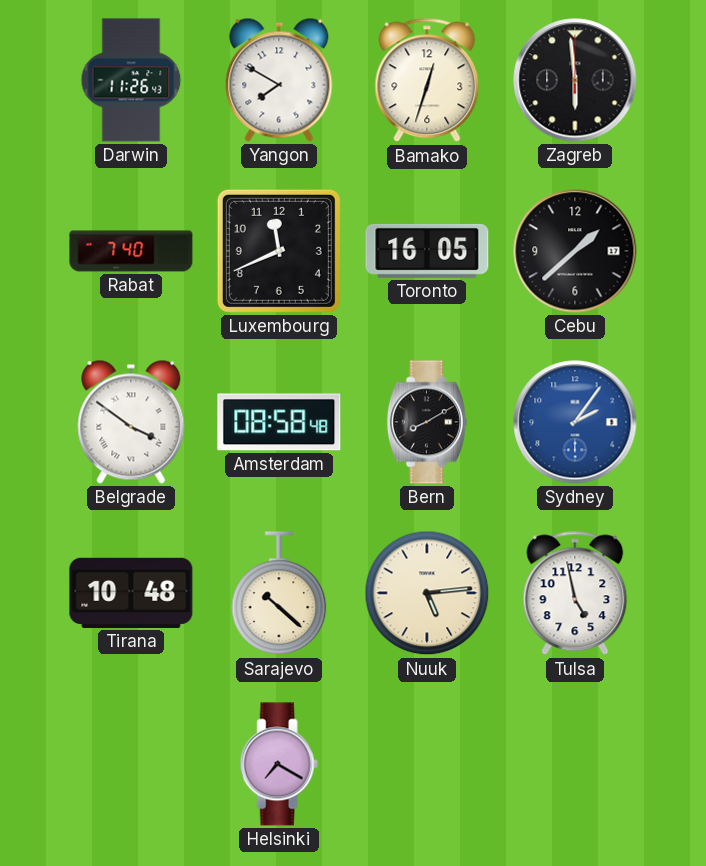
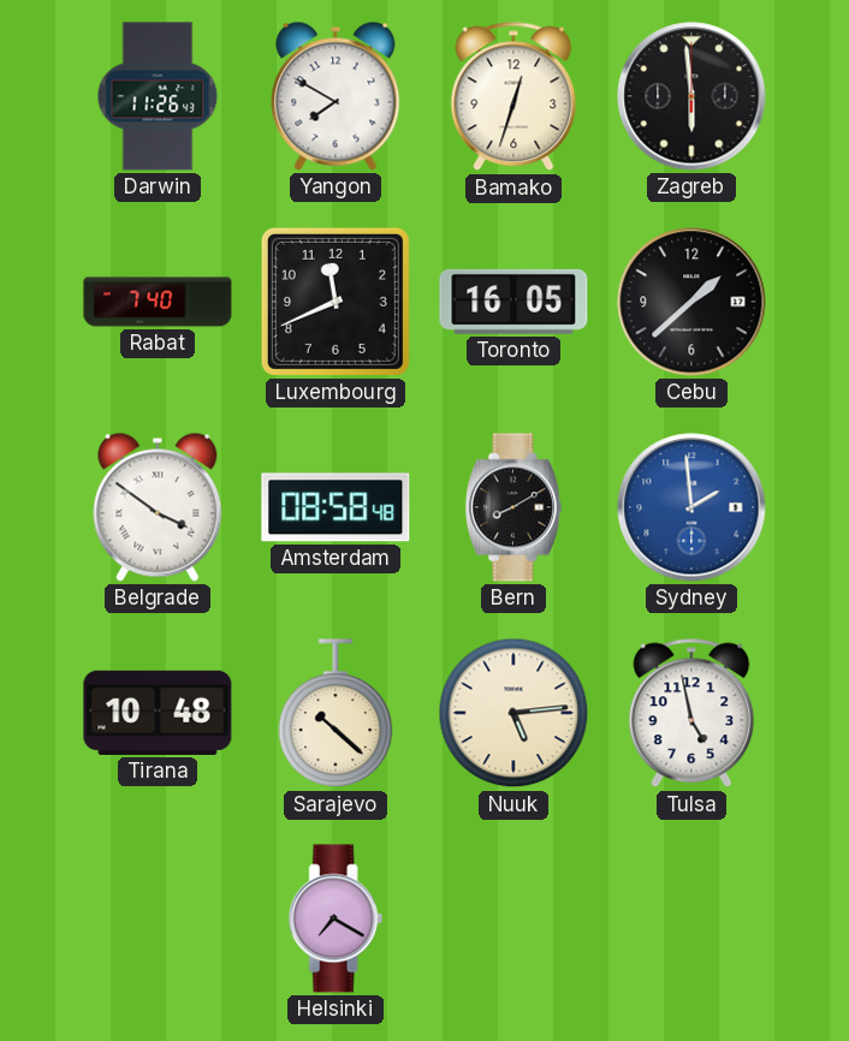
Sydney: 2:06 -> 1:59
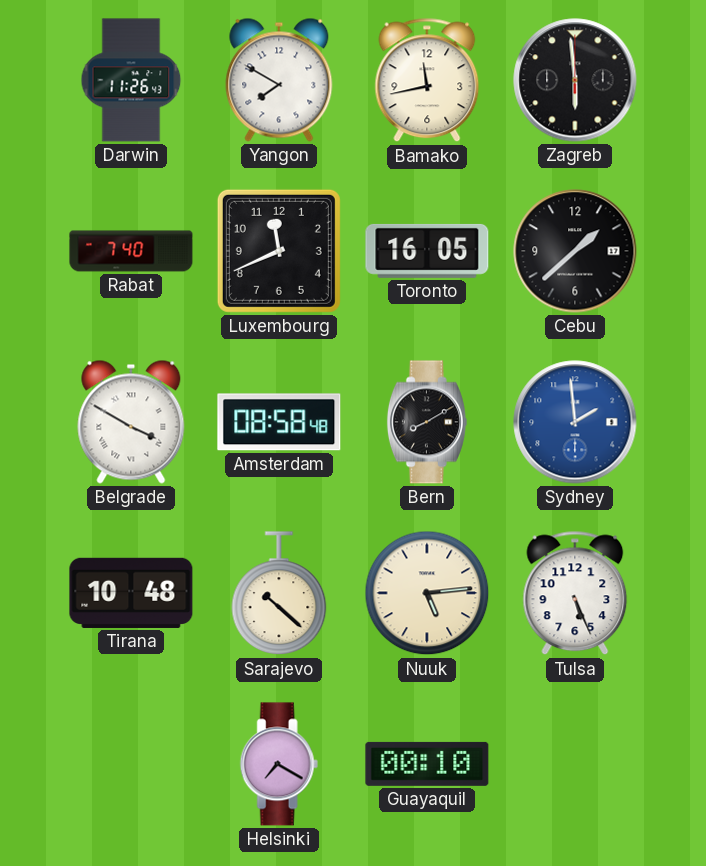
Bamako: 12:33 -> 11:43
Belgrade: 3:51 -> 3:50
Tulsa: 4:58 -> 5:26
Guayaquil: none -> 00:10
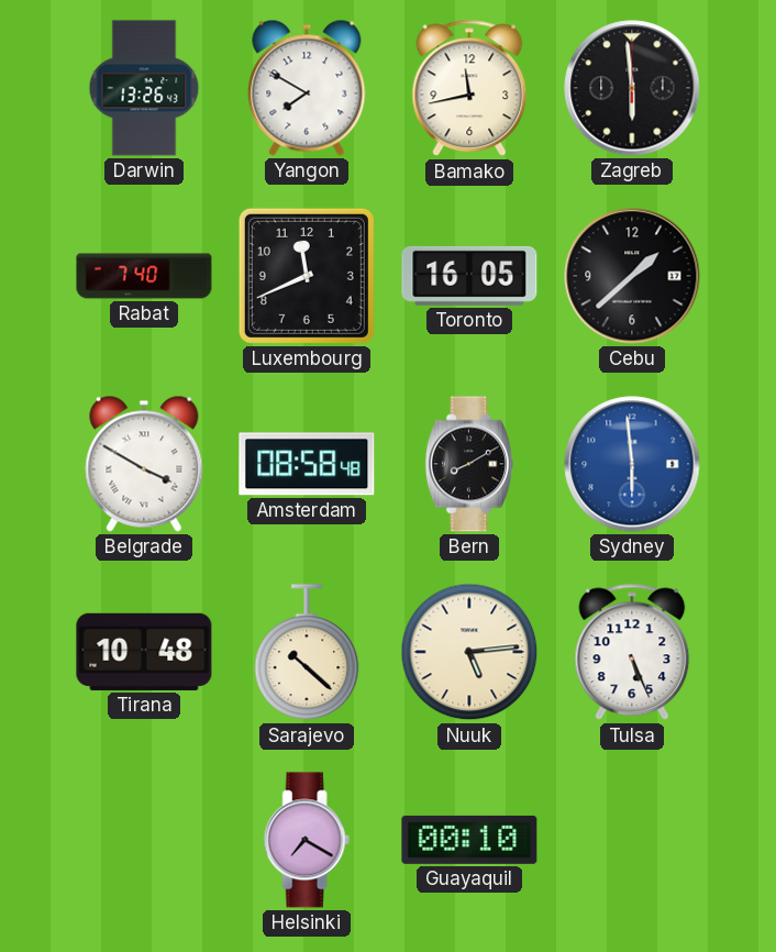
Darwin: 11:26 -> 13:26
Sydney: 1:59 -> 5:59
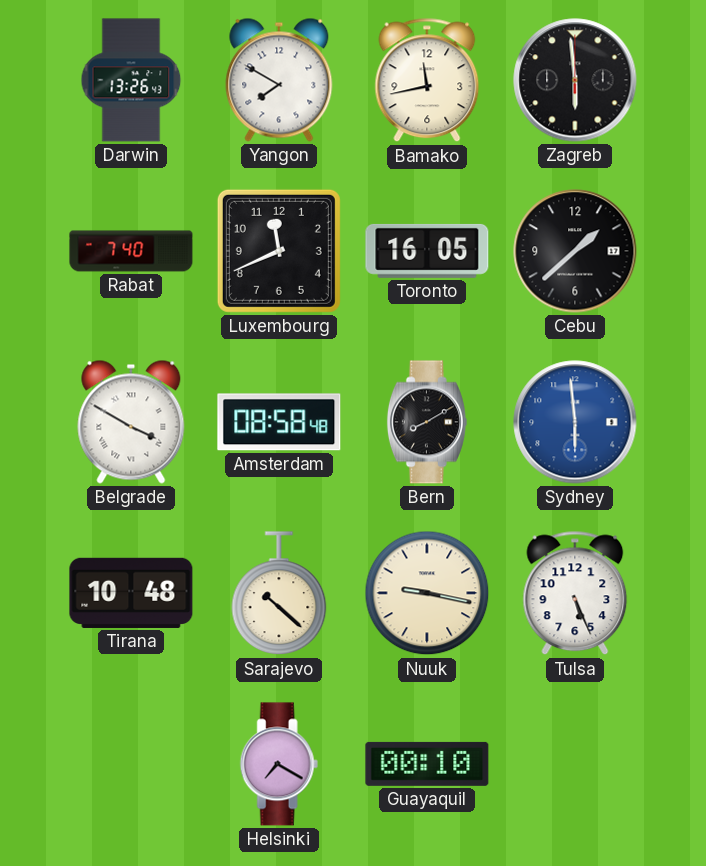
Nuuk: 5:14 -> 9:17
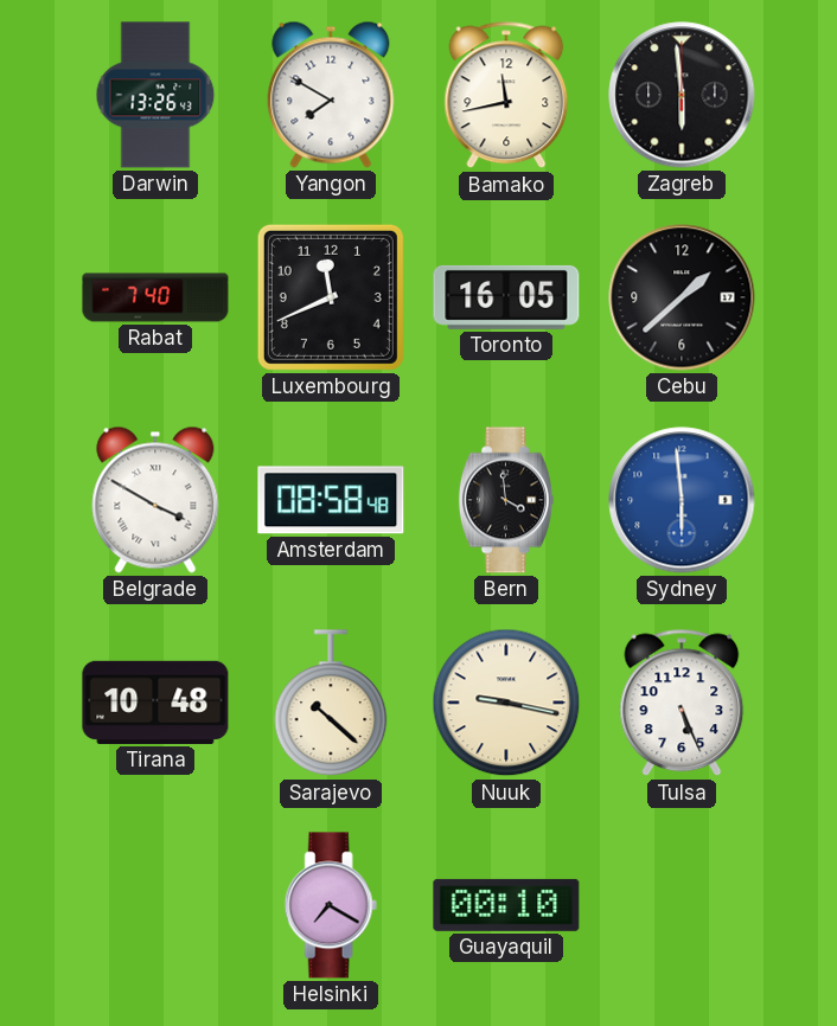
Bern: 8:10 -> 3:59
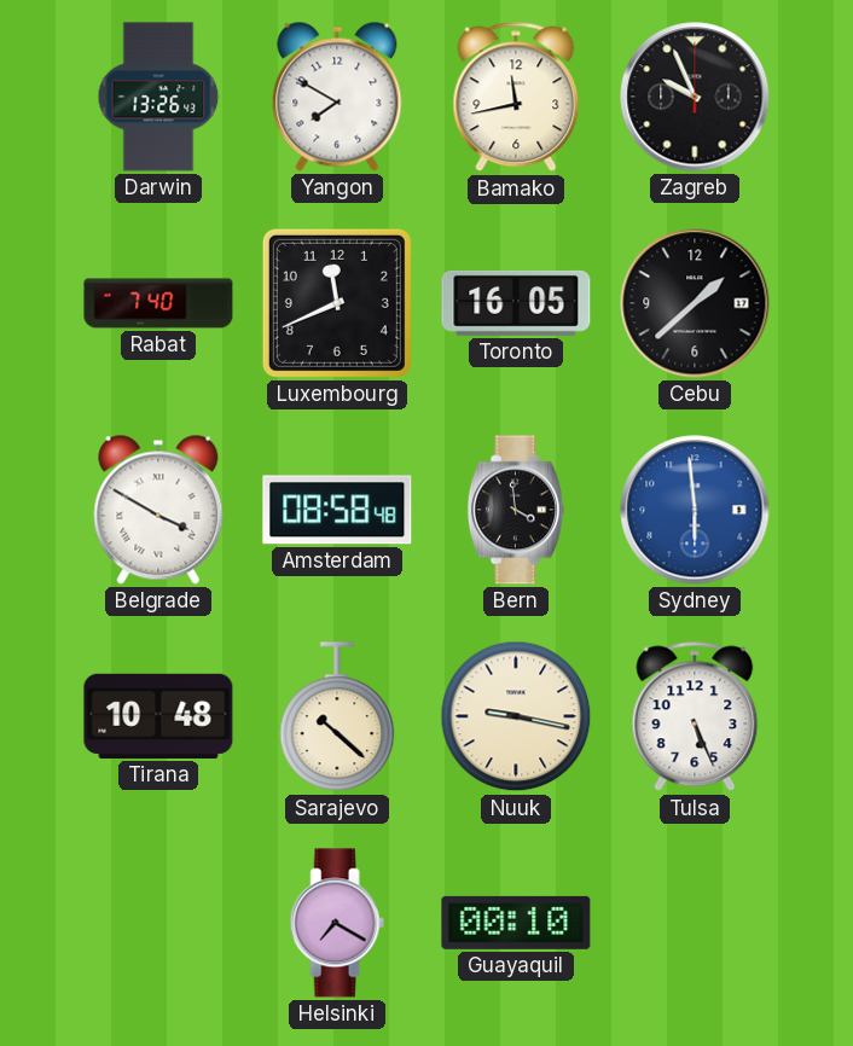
Zagreb: 5:59 -> 9:56
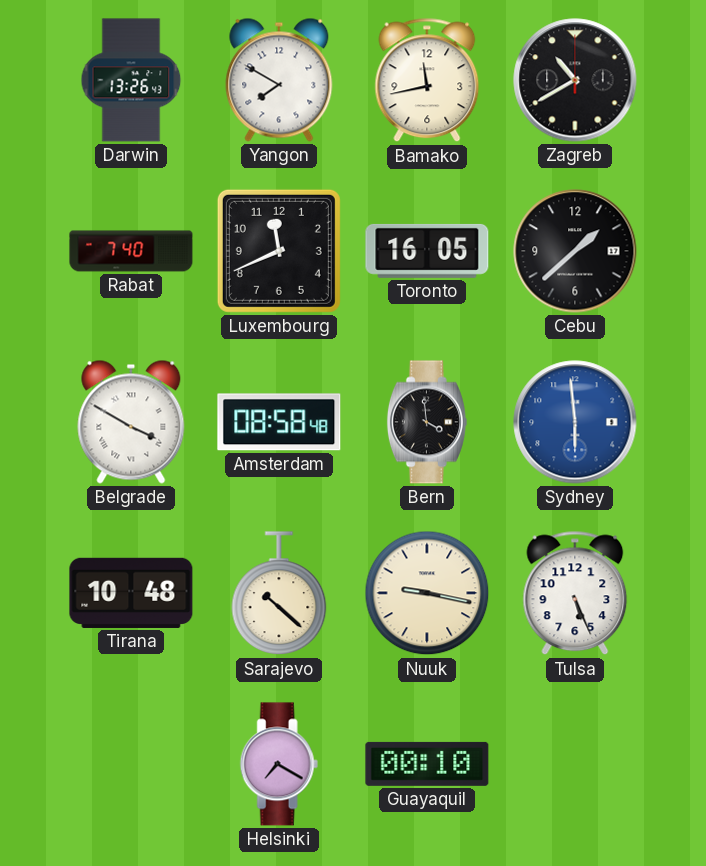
Zagreb: 9:56 -> 10:40
